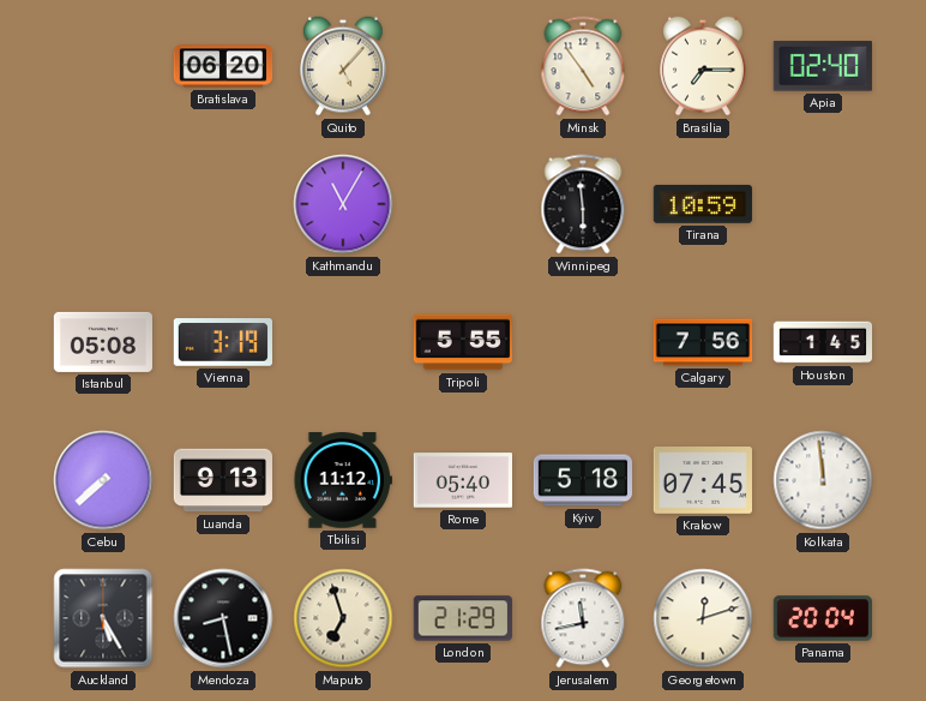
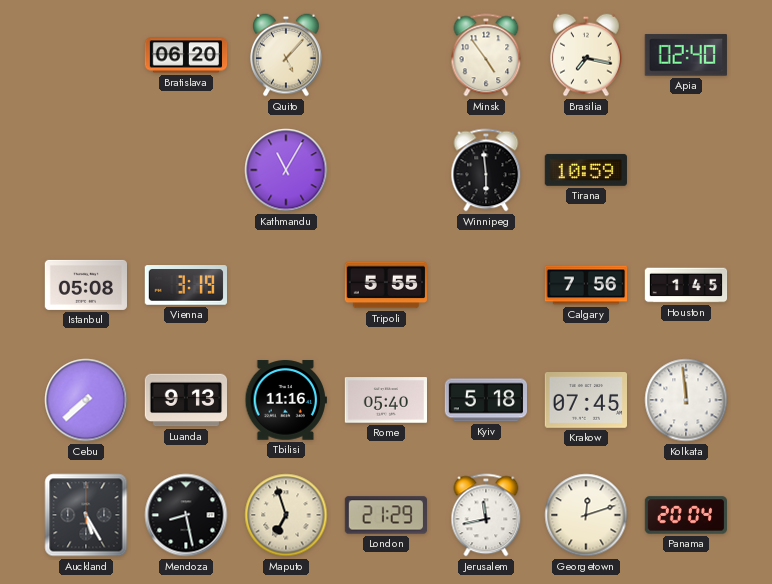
Brasilia: 7:15 -> 7:17
Tbilisi: 11:12 -> 11:16
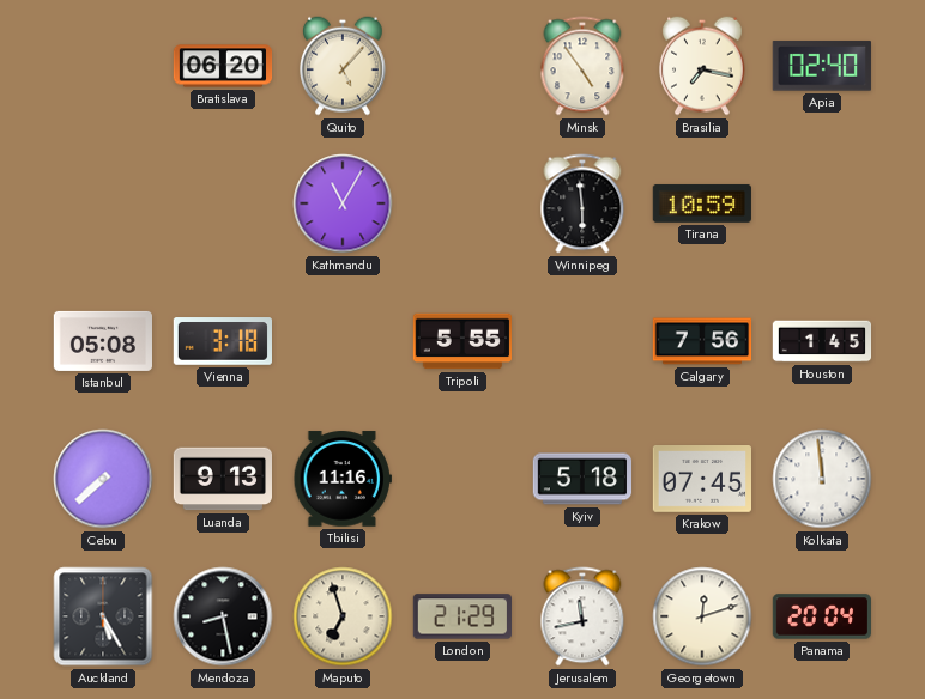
Vienna: 3:19 -> 3:18
Rome: 05:40 -> none
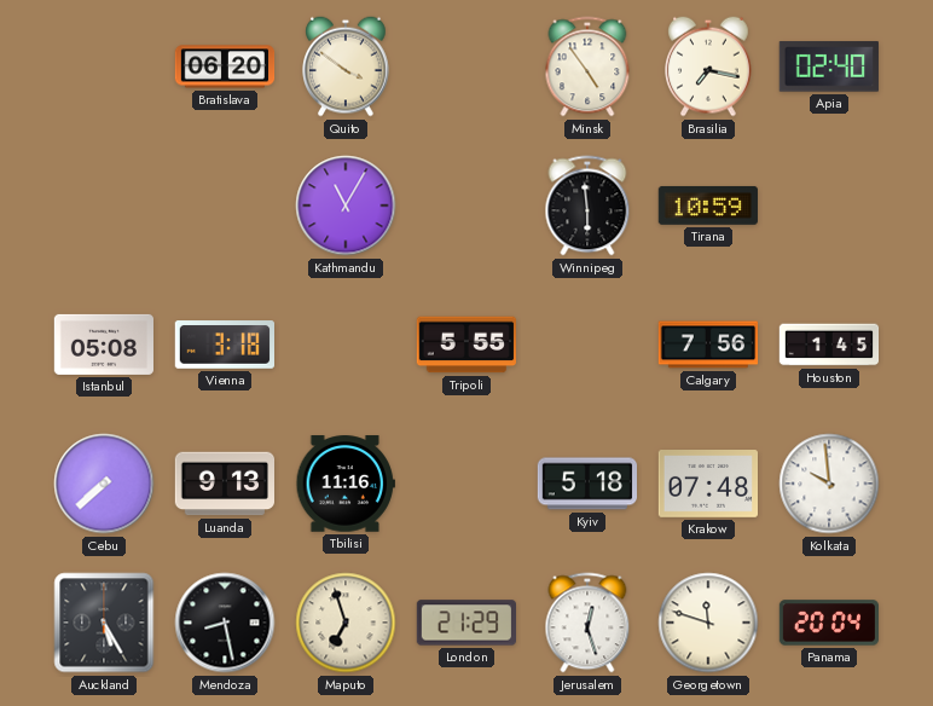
Quito: 5:07 -> 3:51
Krakow: 07:45 -> 07:48
Kolkata: 11:59 -> 9:59
Jerusalem: 11:43 -> 12:27
Georgetown: 12:12 -> 11:48
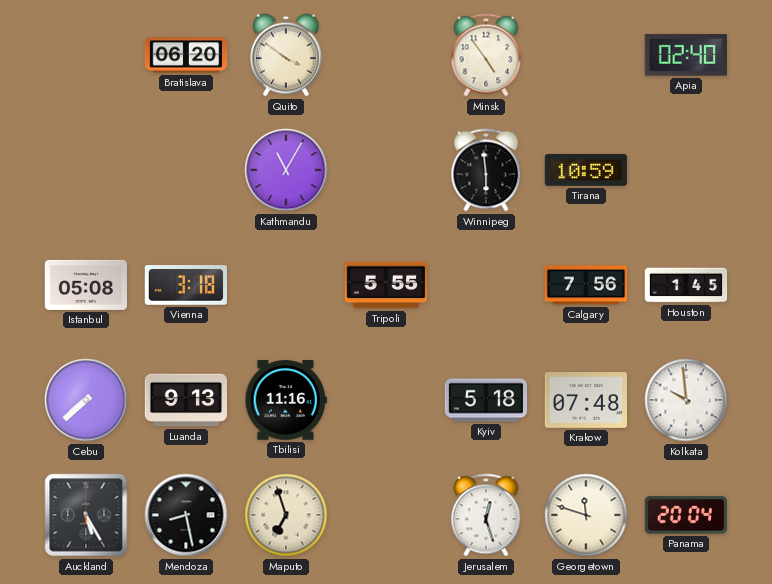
Brasilia: 7:17 -> none
London: 21:29 -> none
